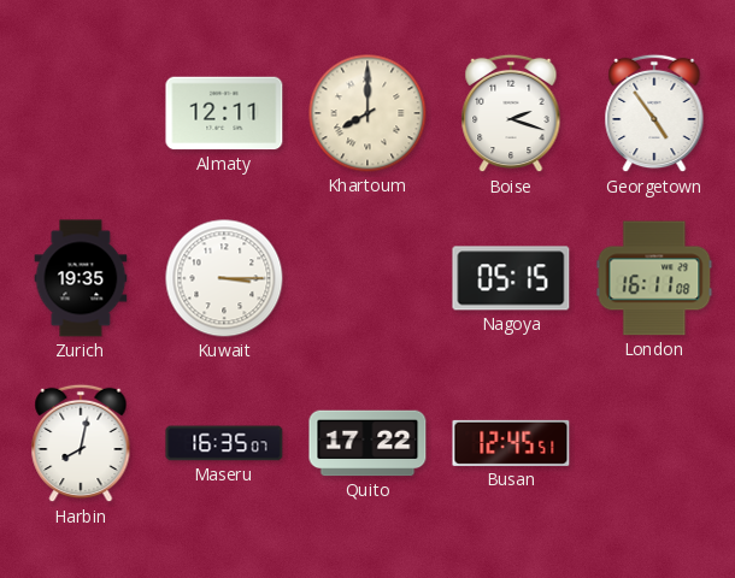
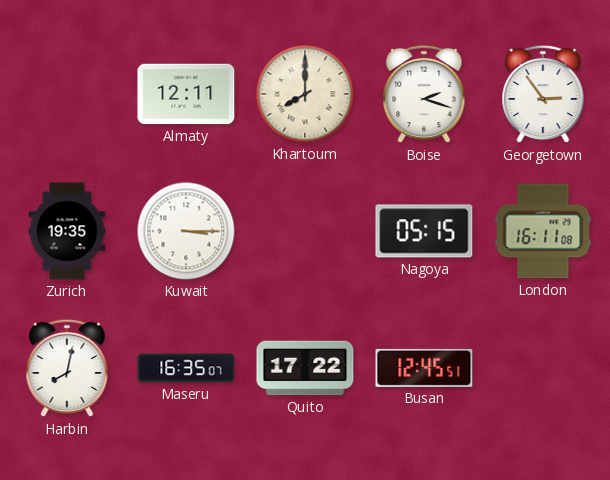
Georgetown: 4:54 -> 2:54
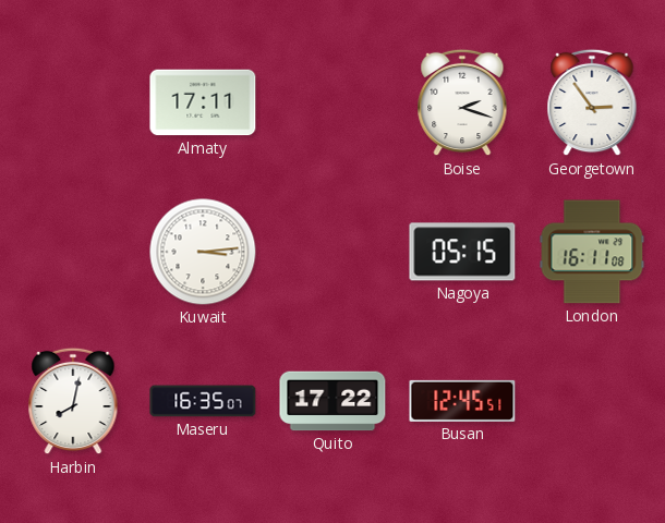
Almaty: 12:11 -> 17:11
Khartoum: 8:00 -> none
Zurich: 19:35 -> none
Kuwait: 3:15 -> 3:14
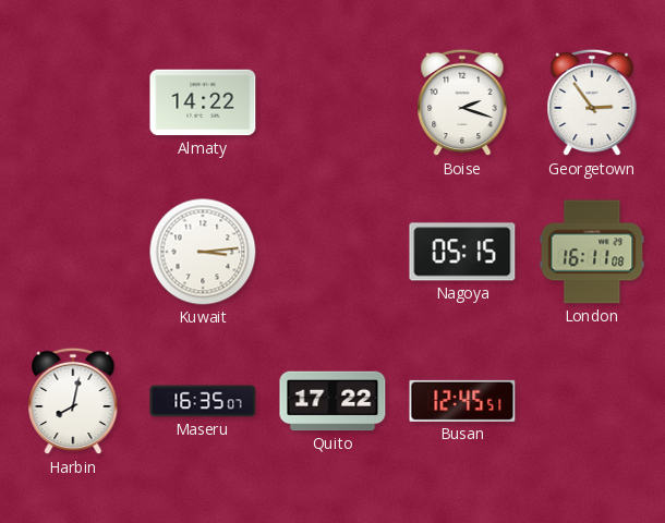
Almaty: 17:11 -> 14:22
